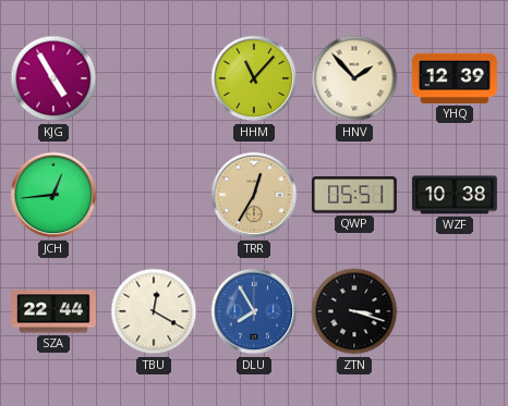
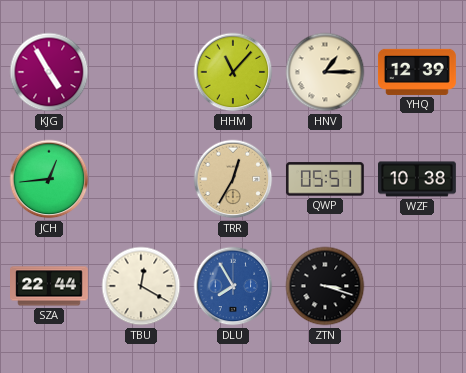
HNV: 1:53 -> 1:15
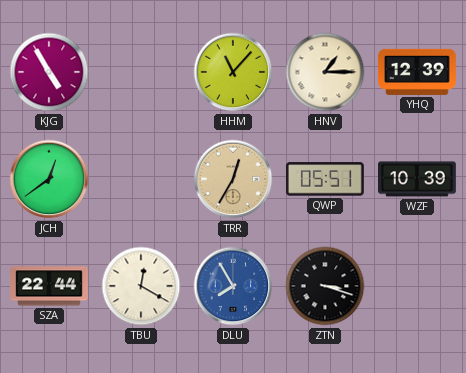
JCH: 12:44 -> 12:39
WZF: 10:38 -> 10:39
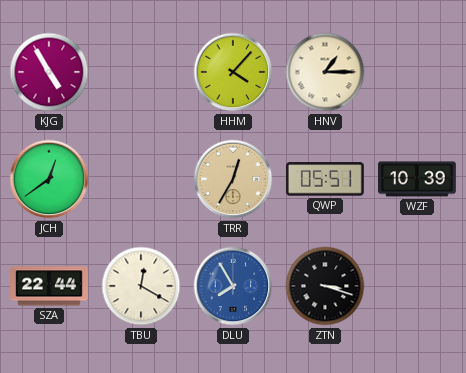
HHM: 11:07 -> 4:07
YHQ: 12:39 -> none
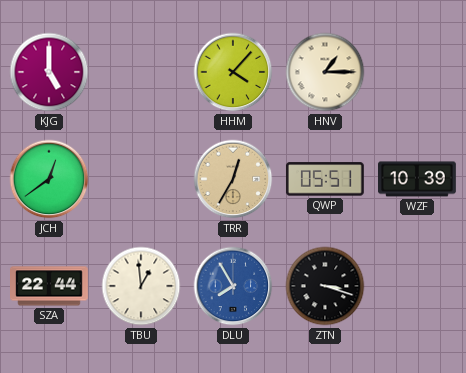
KJG: 4:55 -> 5:00
TBU: 12:20 -> 12:59
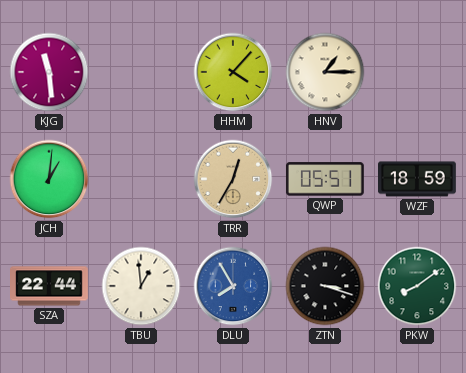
KJG: 5:00 -> 11:29
JCH: 12:39 -> 1:01
WZF: 10:39 -> 18:59
PKW: none -> 8:09
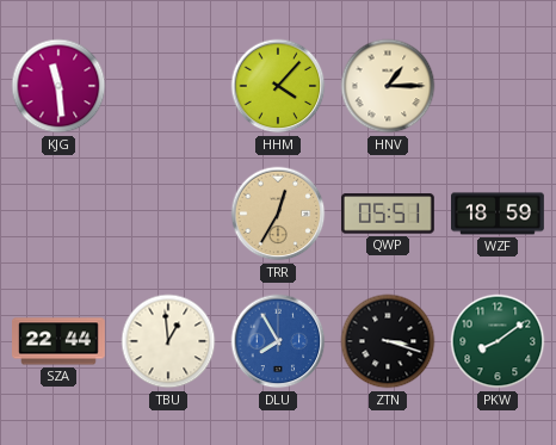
JCH: 1:01 -> none
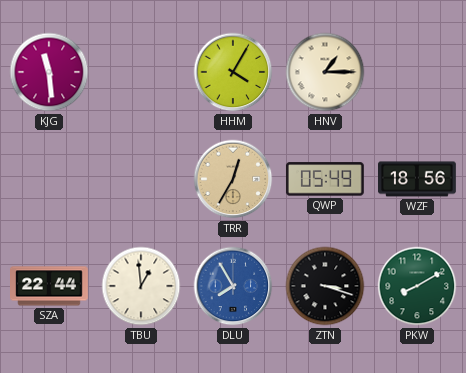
HHM: 4:07 -> 4:05
QWP: 05:51 -> 05:49
WZF: 18:59 -> 18:56
PKW: 8:09 -> 8:10
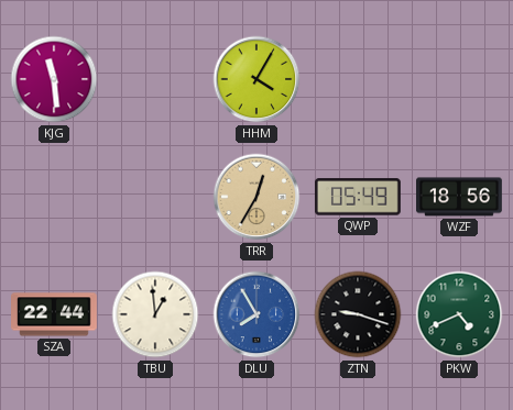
HNV: 1:15 -> none
ZTN: 3:18 -> 9:18
PKW: 8:10 -> 4:41
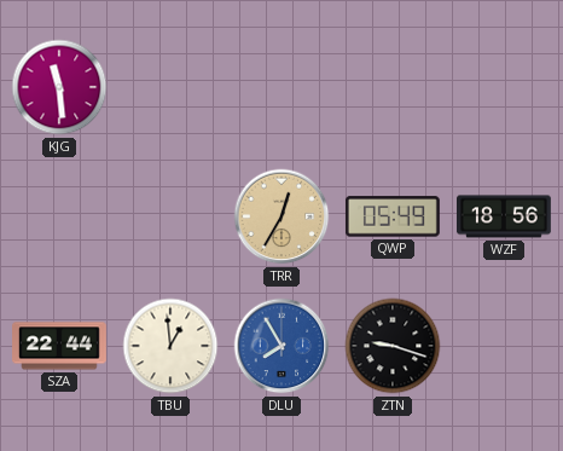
HHM: 4:05 -> none
PKW: 4:41 -> none
